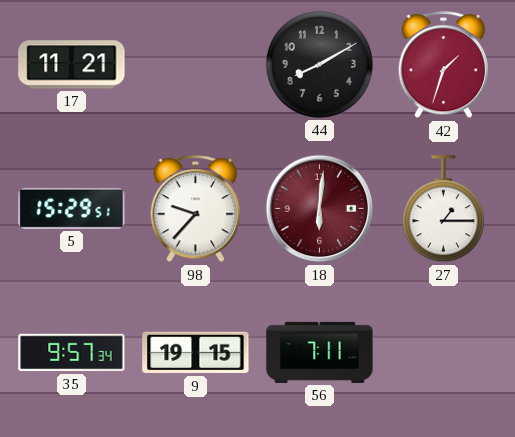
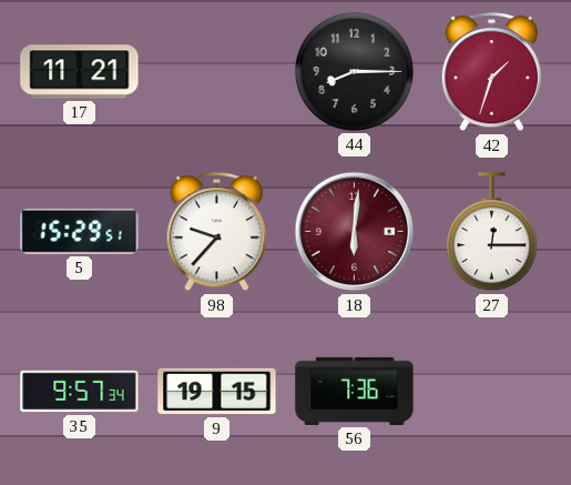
44: 8:10 -> 8:15
27: 1:15 -> 12:15
56: 7:11 -> 7:36
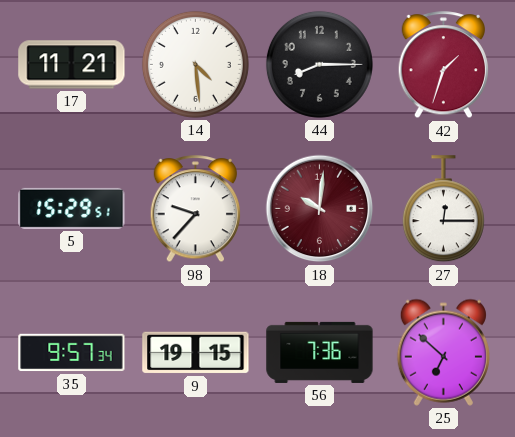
14: none -> 4:29
18: 6:01 -> 10:01
25: none -> 6:52
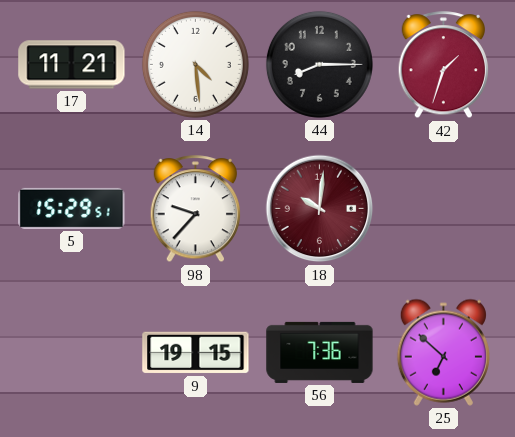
27: 12:15 -> none
35: 9:57 -> none
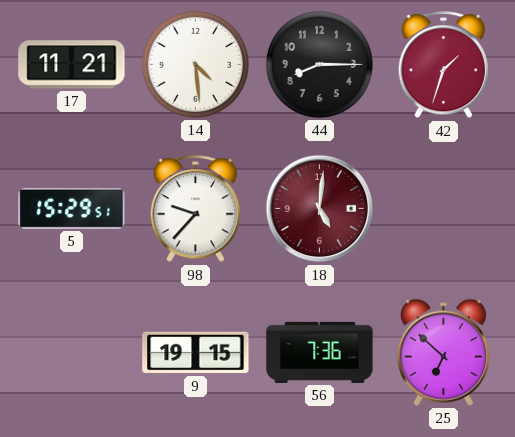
18: 10:01 -> 5:01
